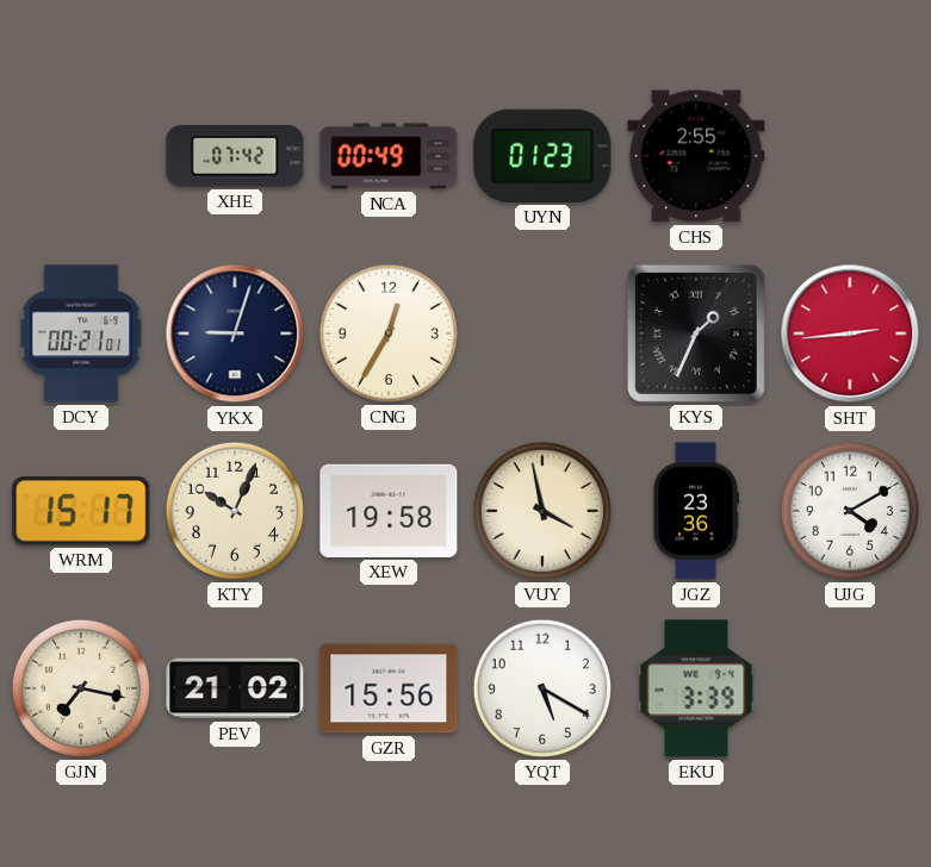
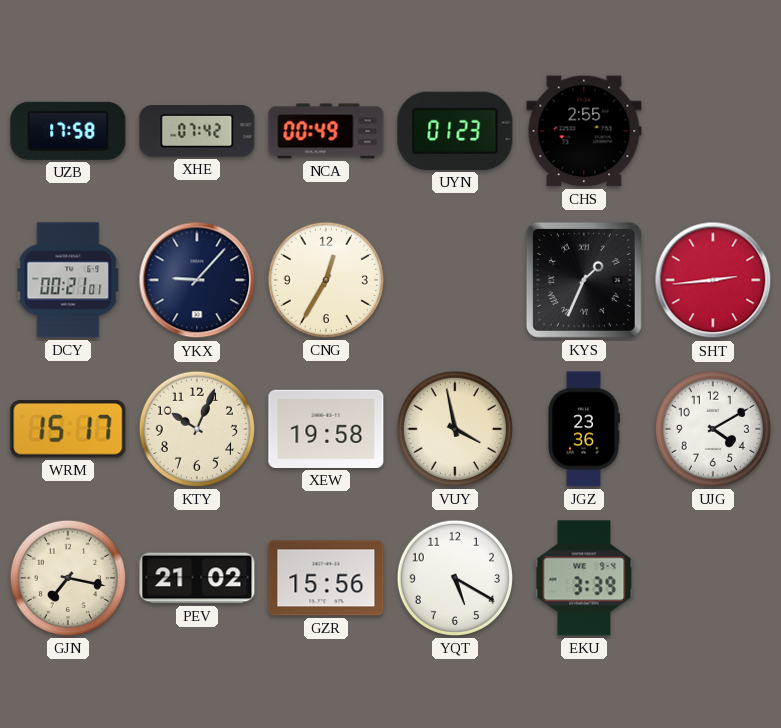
UZB: none -> 17:58
YKX: 9:03 -> 9:07
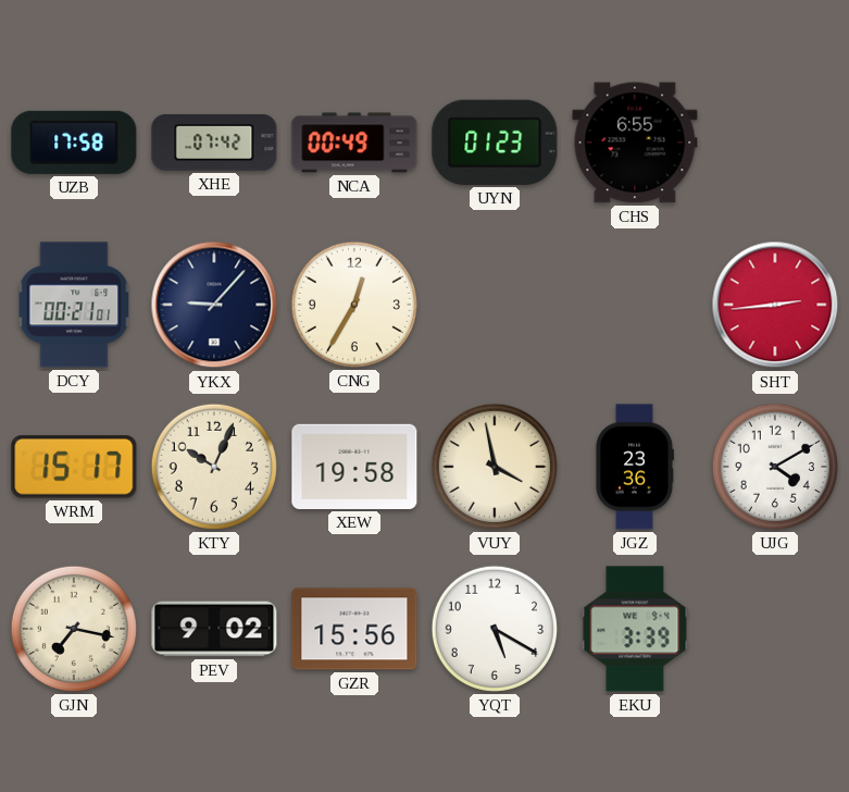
CHS: 2:55 -> 6:55
KYS: 1:34 -> none
PEV: 21:02 -> 9:02
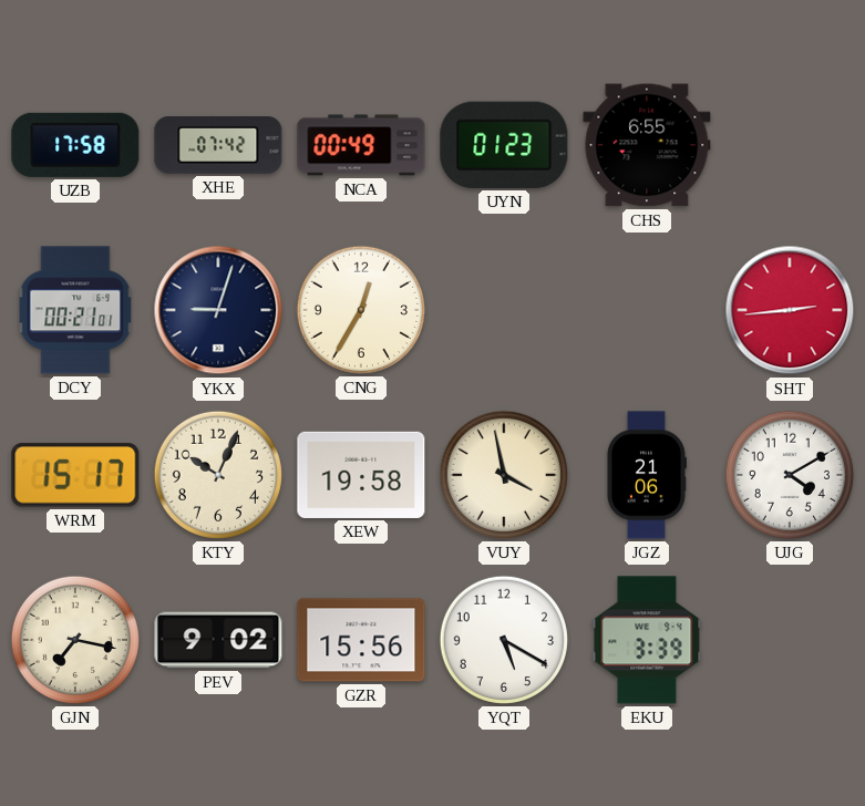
YKX: 9:07 -> 9:03
JGZ: 23:36 -> 21:06
